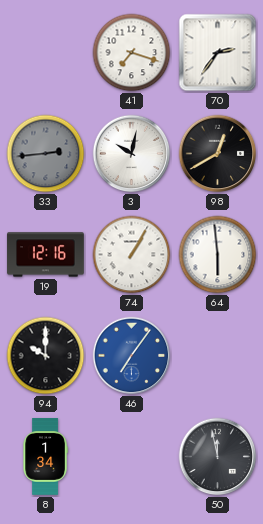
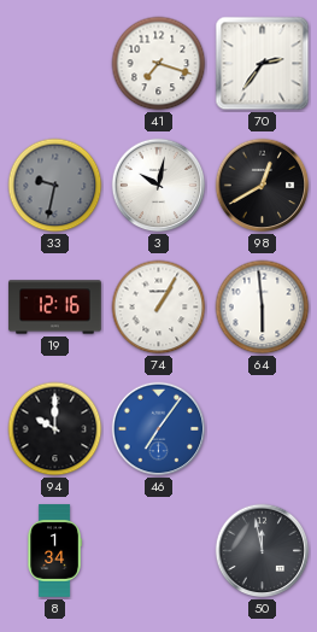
33: 2:44 -> 9:32
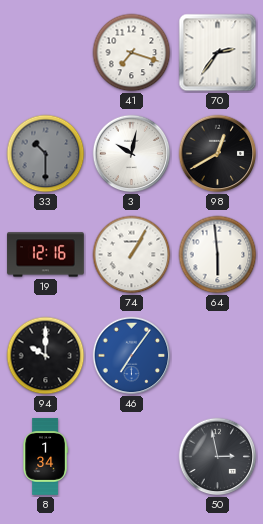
33: 9:32 -> 10:30
50: 11:58 -> 2:58
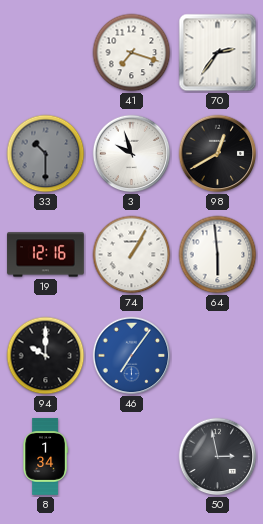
3: 10:02 -> 9:57
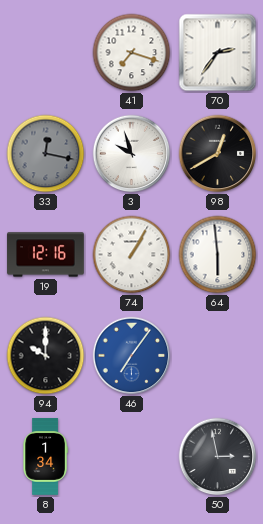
33: 10:30 -> 12:17
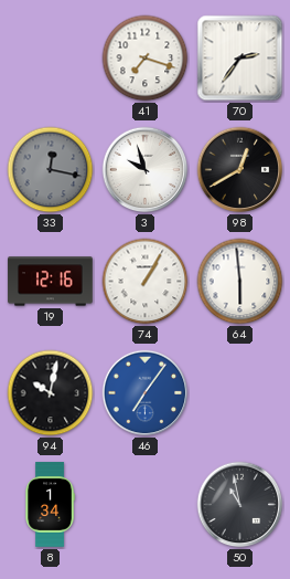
94: 10:00 -> 10:02
50: 2:58 -> 10:58
